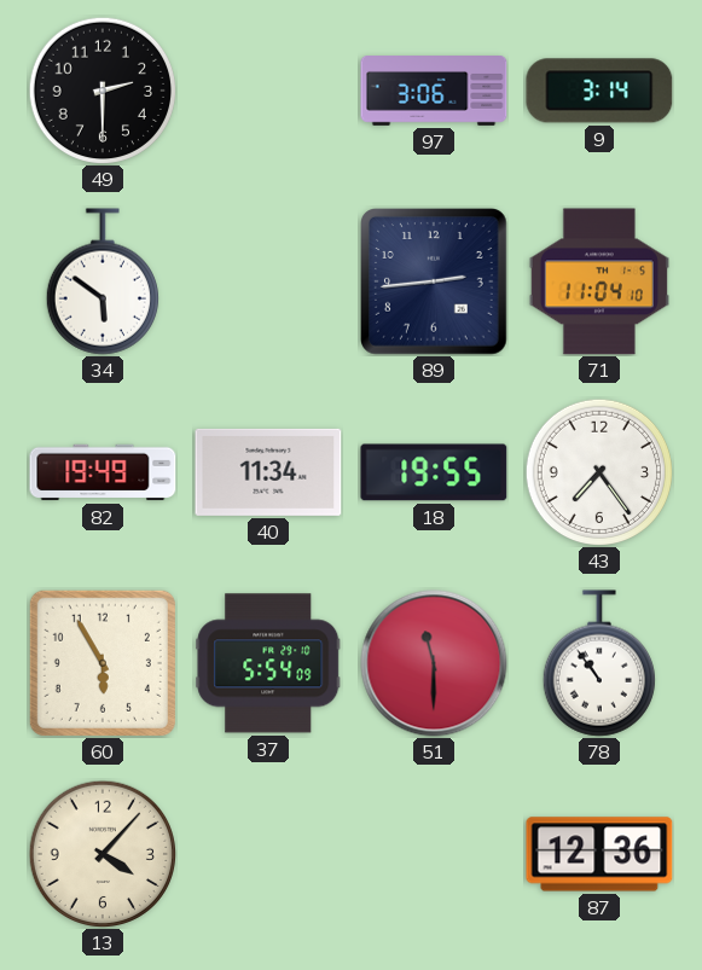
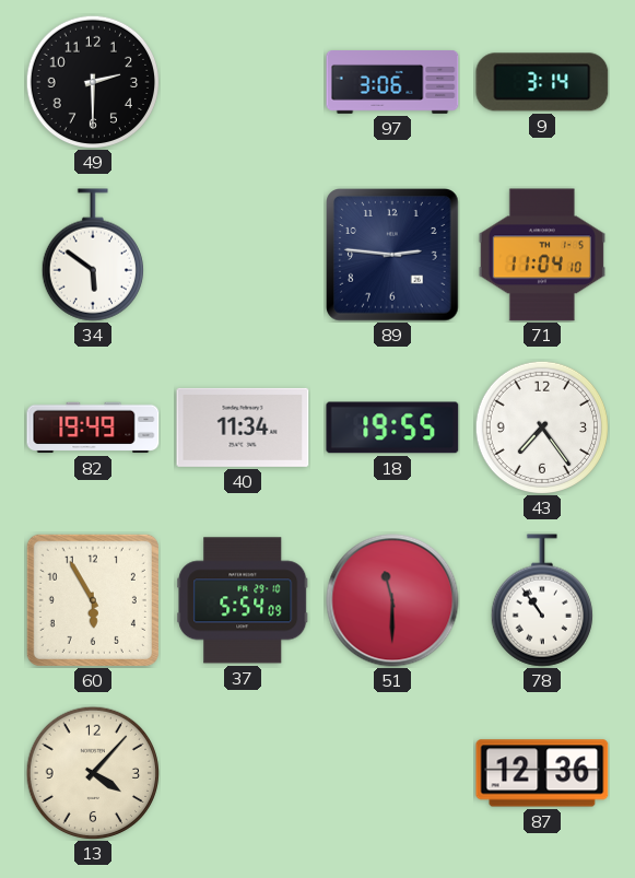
89: 2:44 -> 2:46
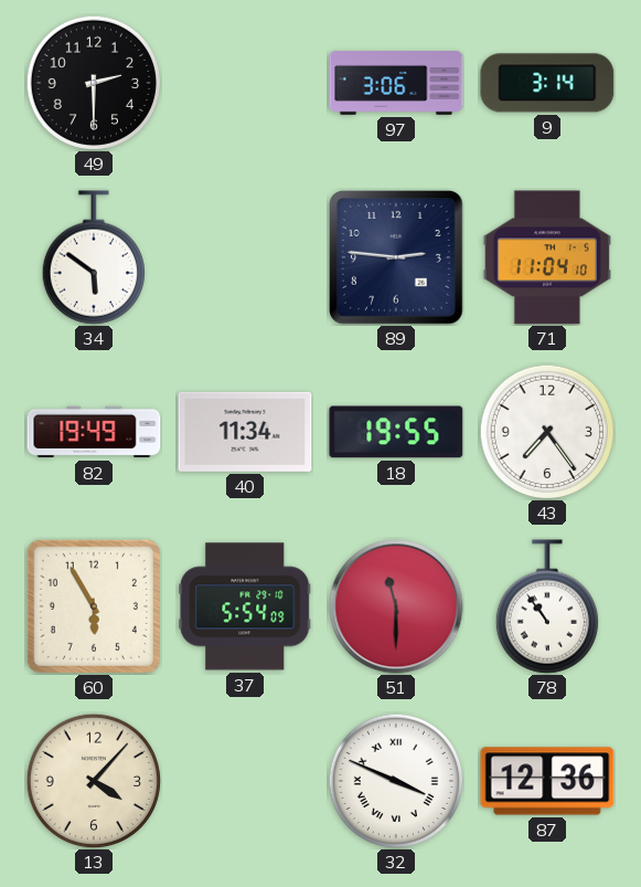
32: none -> 3:49
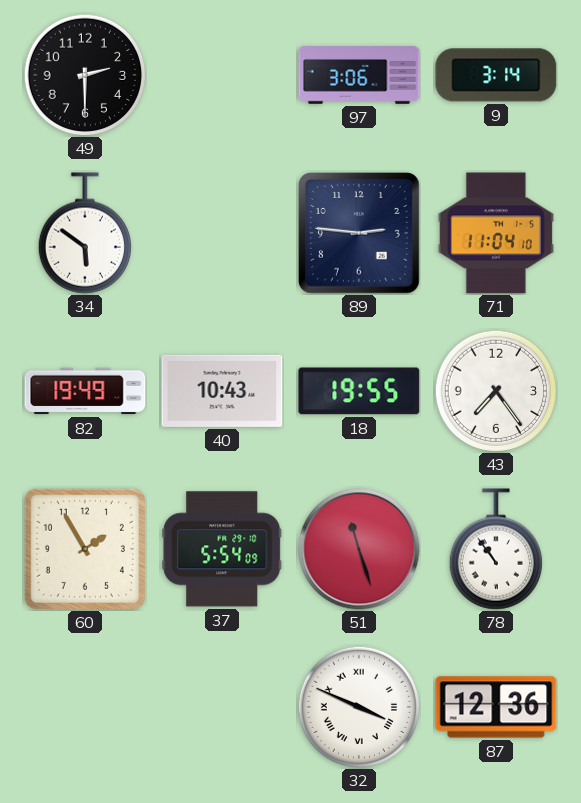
40: 11:34 -> 10:43
60: 5:55 -> 1:55
51: 11:30 -> 11:27
13: 4:07 -> none
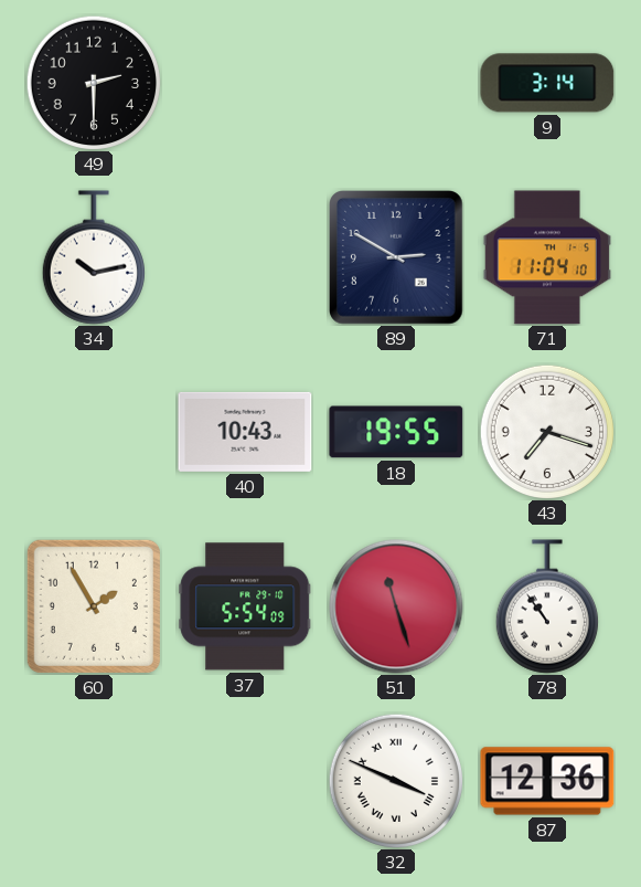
97: 3:06 -> none
34: 5:51 -> 10:13
89: 2:46 -> 2:50
82: 19:49 -> none
43: 7:24 -> 7:18
